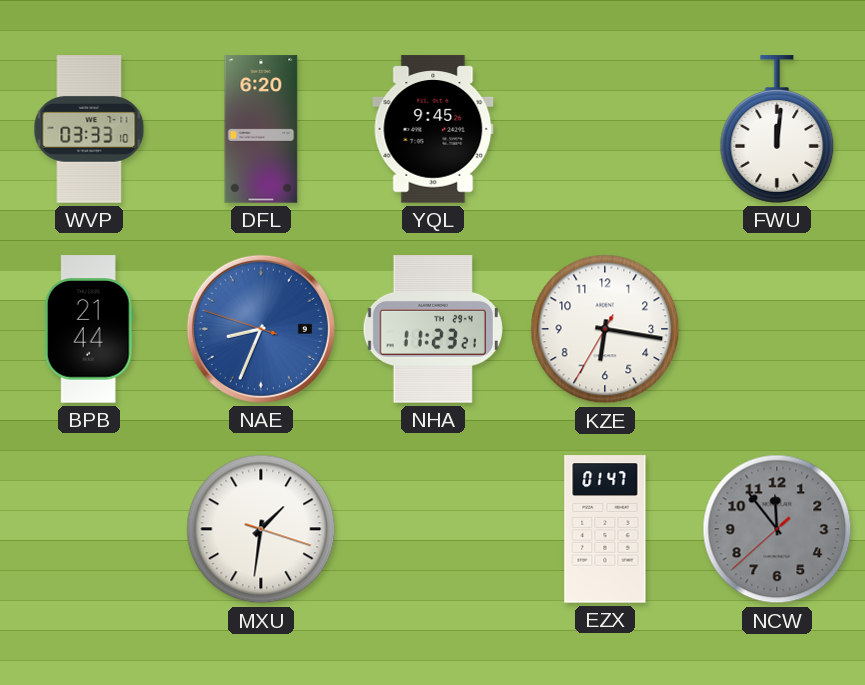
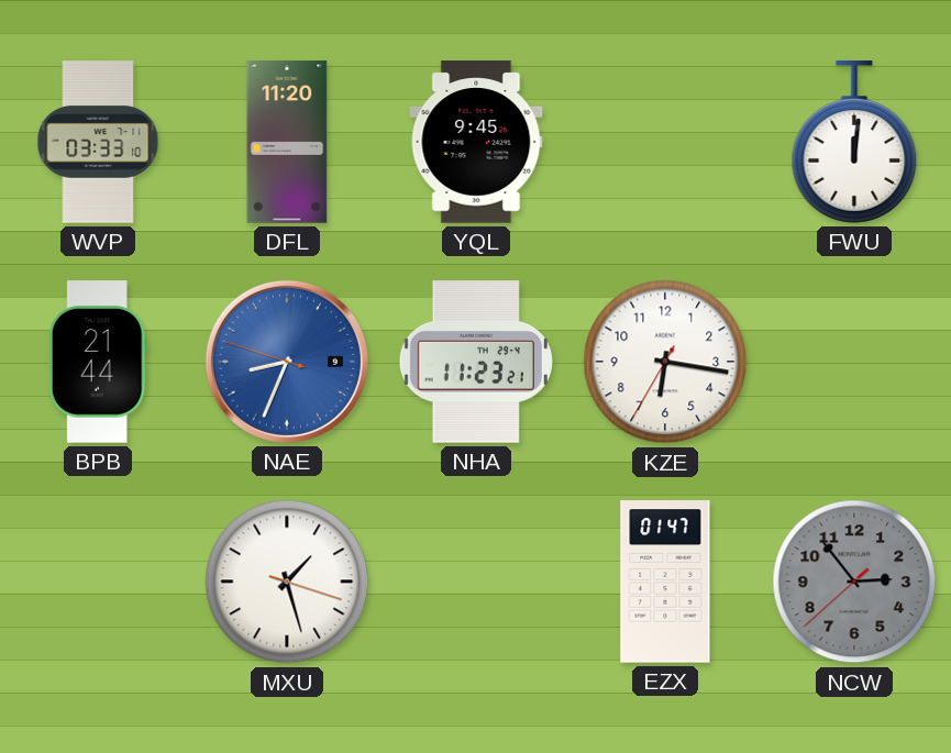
DFL: 6:20 -> 11:20
MXU: 1:31 -> 1:27
NCW: 11:53 -> 2:53
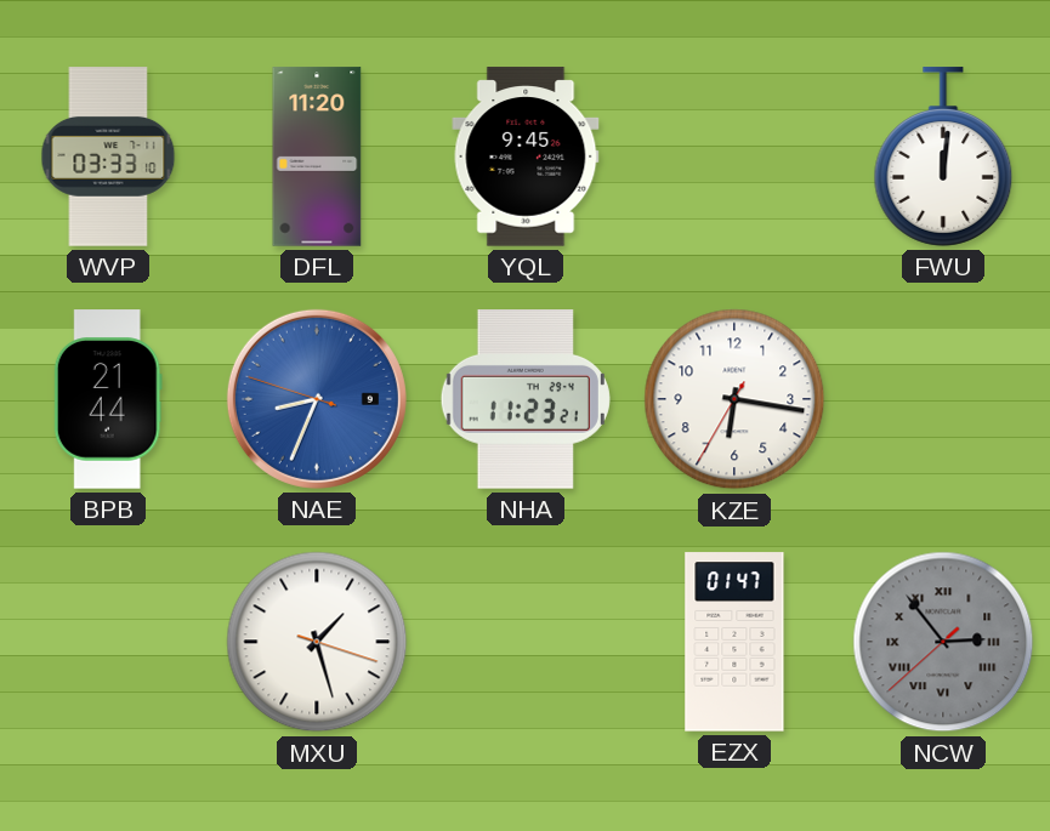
NCW numerals: Arabic -> Roman
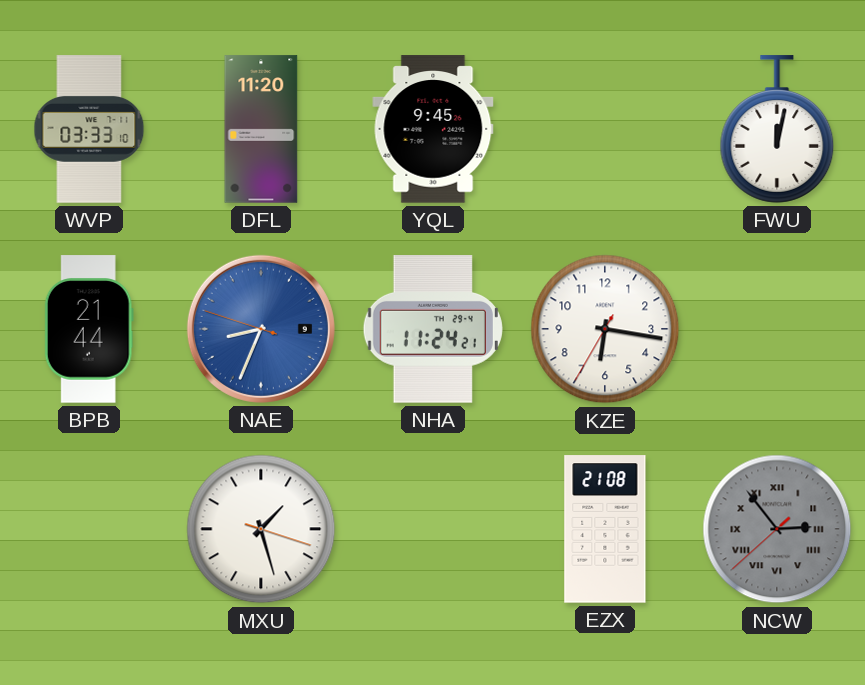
FWU: 12:01 -> 12:02
NHA: 11:23 -> 11:24
EZX: 01:47 -> 21:08
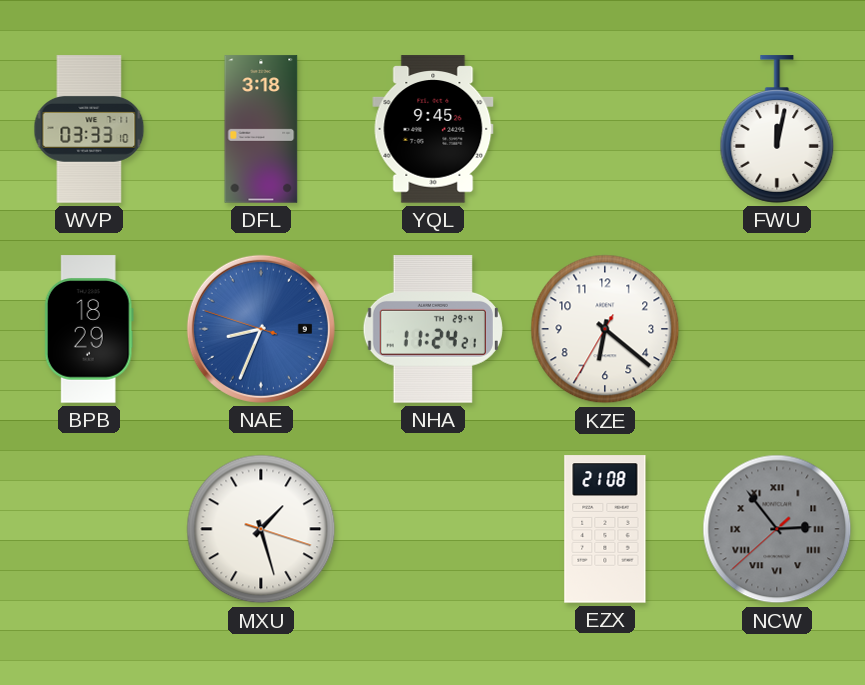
DFL: 11:20 -> 3:18
BPB: 21:44 -> 18:29
KZE: 6:16 -> 6:21
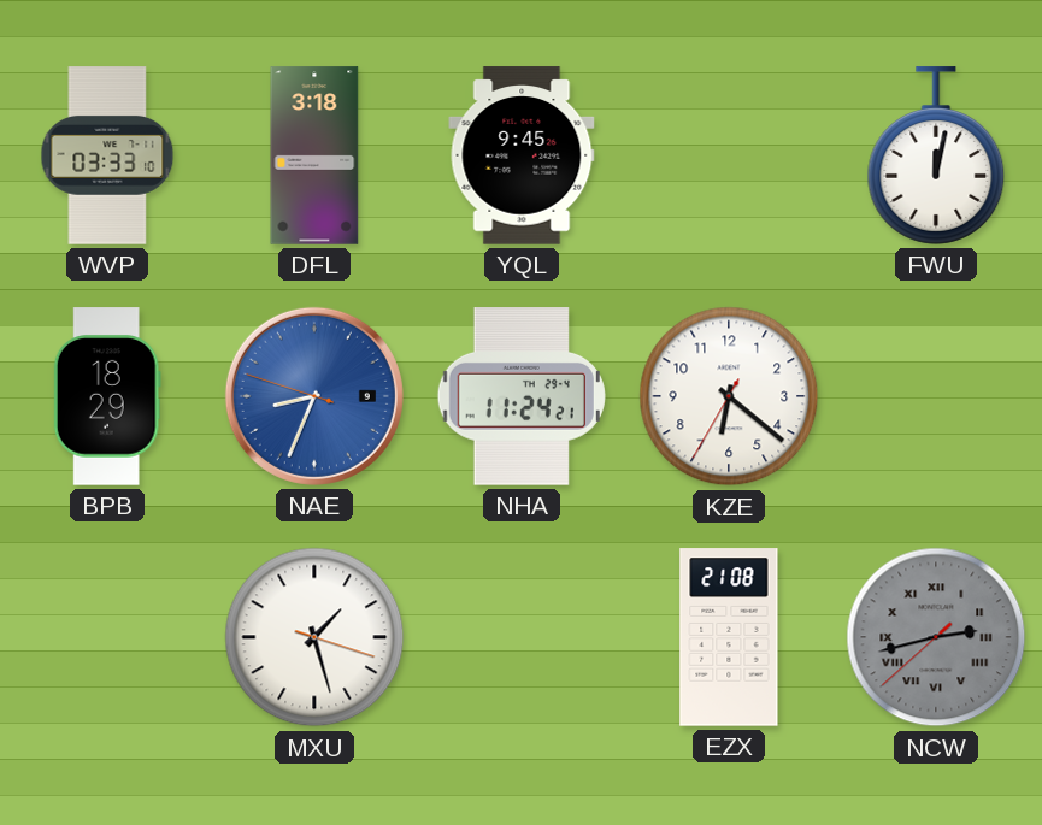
NCW: 2:53 -> 2:42
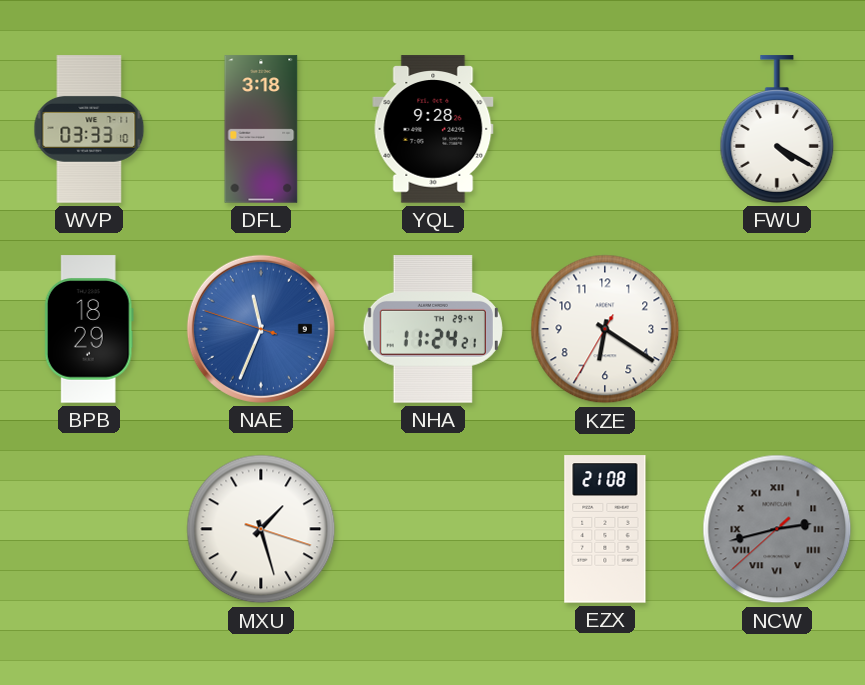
YQL: 9:45 -> 9:28
FWU: 12:02 -> 4:20
NAE: 8:33 -> 11:33
KZE: 6:21 -> 6:20
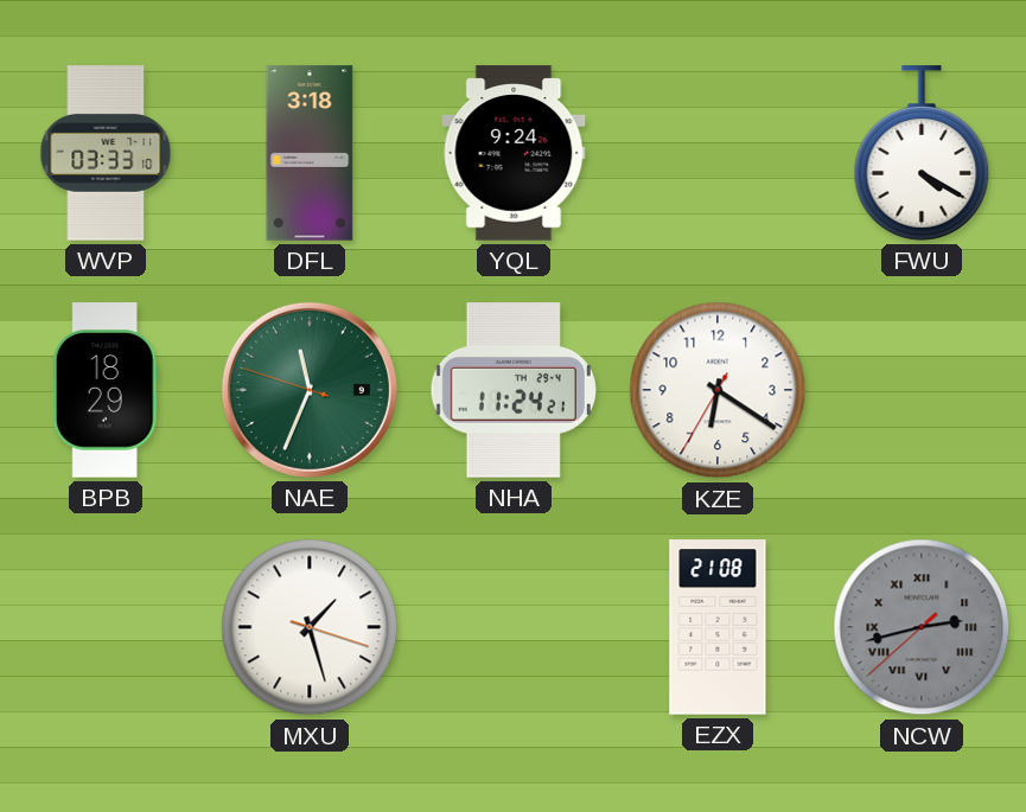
YQL: 9:28 -> 9:24
NAE dial: blue -> green
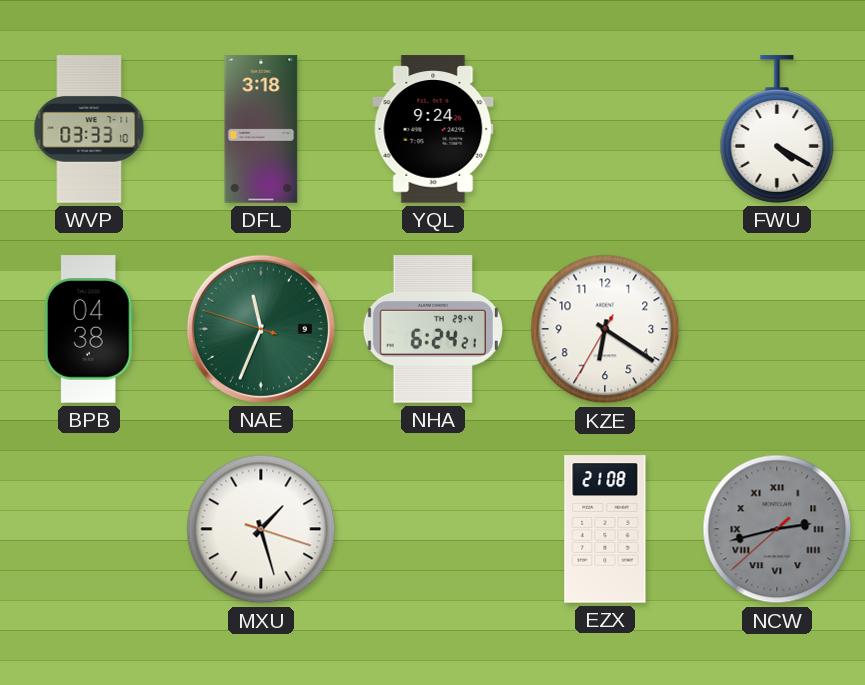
BPB: 18:29 -> 04:38
NHA: 11:24 -> 6:24
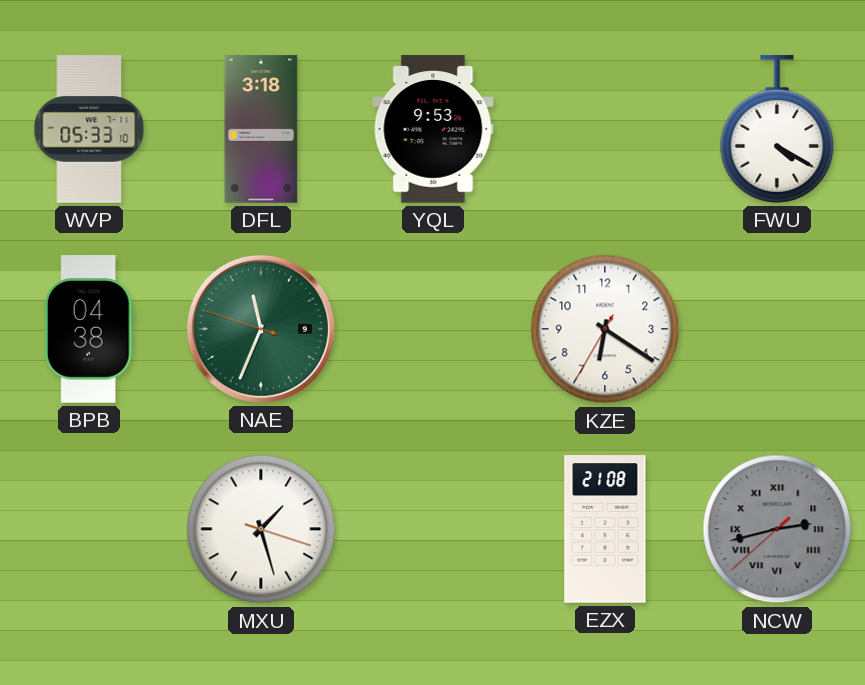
WVP: 03:33 -> 05:33
YQL: 9:24 -> 9:53
NHA: 6:24 -> none
